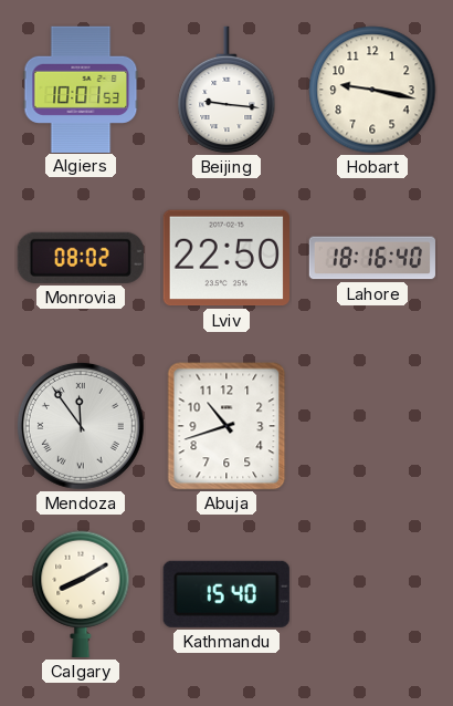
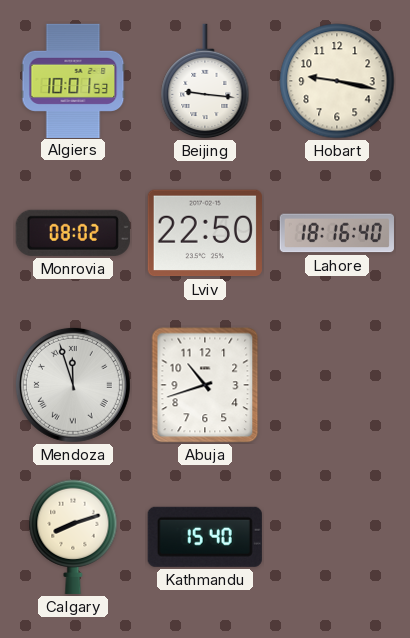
Mendoza: 11:54 -> 11:57
Calgary: 8:10 -> 8:12
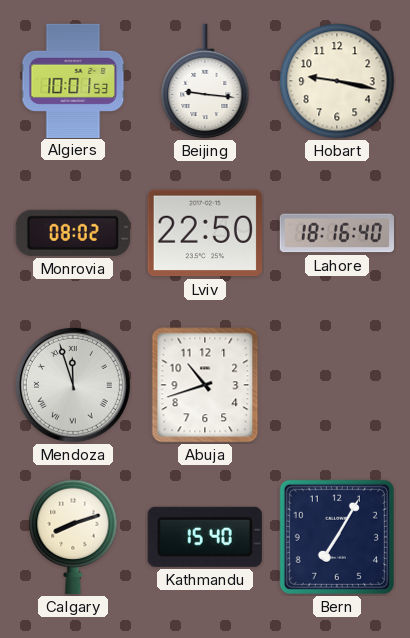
Bern: none -> 7:05
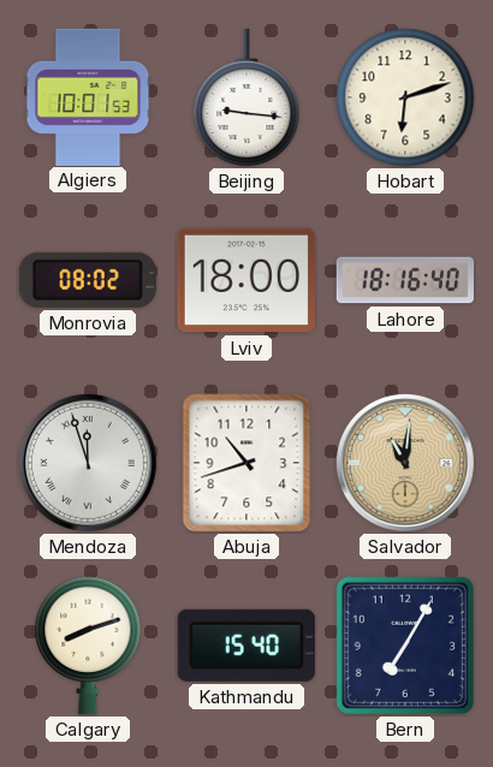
Hobart: 9:17 -> 6:12
Lviv: 22:50 -> 18:00
Salvador: none -> 11:01
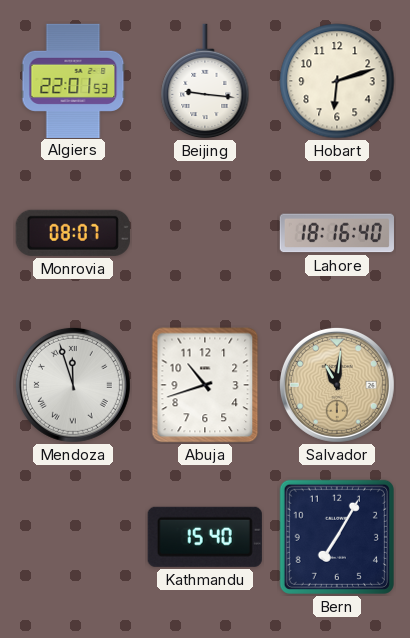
Algiers: 10:01 -> 22:01
Monrovia: 08:02 -> 08:07
Lviv: 18:00 -> none
Calgary: 8:12 -> none
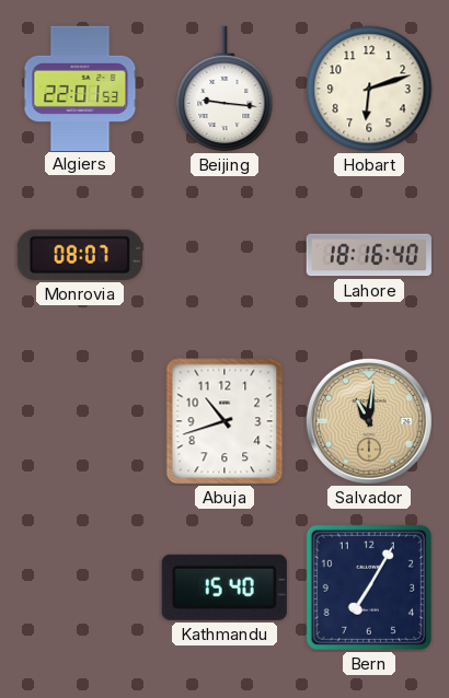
Mendoza: 11:57 -> none
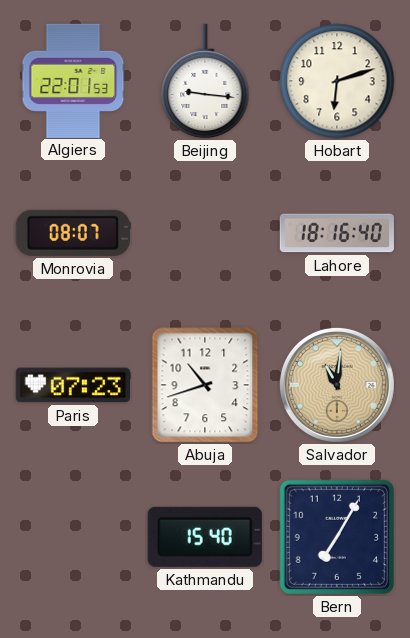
Paris: none -> 07:23
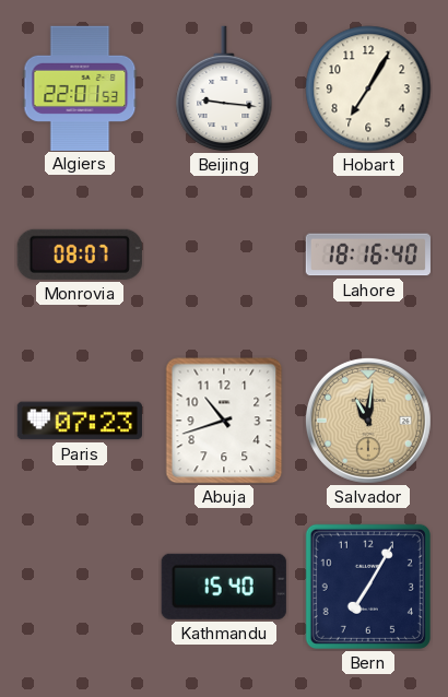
Hobart: 6:12 -> 7:05
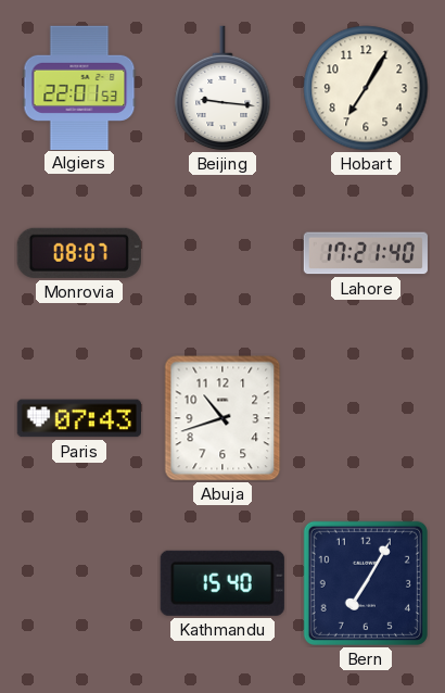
Lahore: 18:16 -> 17:21
Paris: 07:23 -> 07:43
Salvador: 11:01 -> none
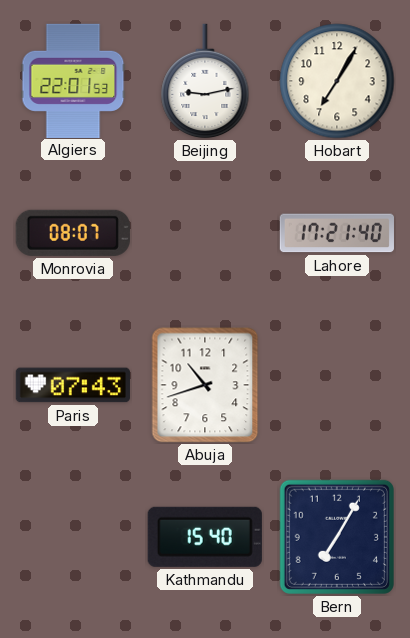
Beijing: 9:16 -> 9:13
